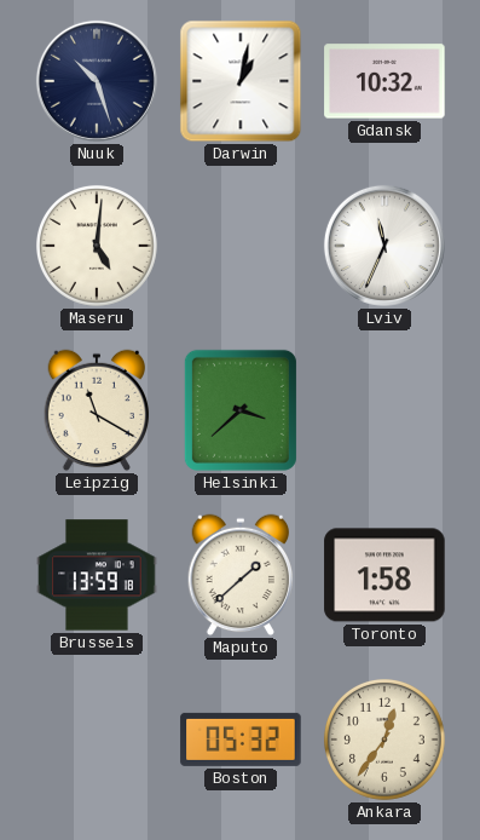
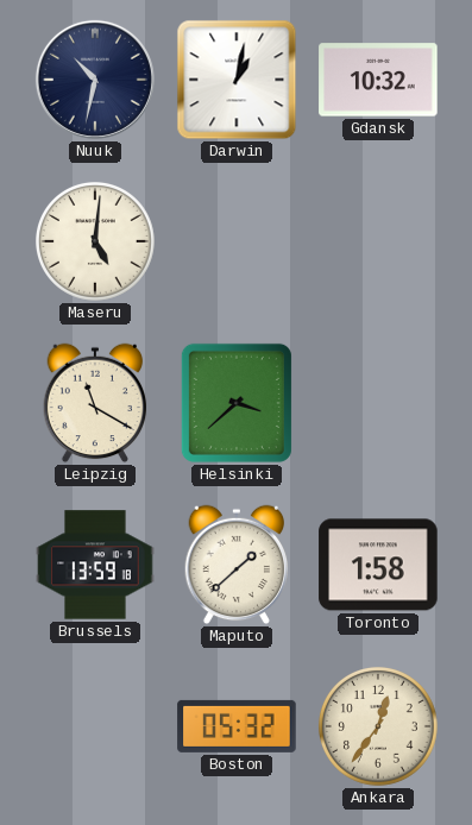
Nuuk: 10:27 -> 10:32
Lviv: 11:34 -> none
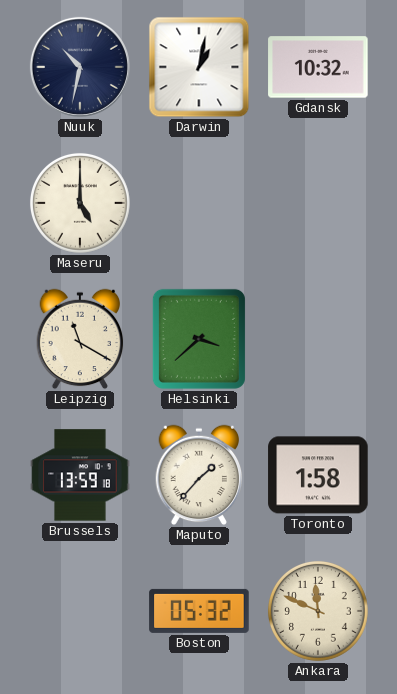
Maseru: 5:01 -> 5:00
Maputo: 1:38 -> 1:37
Ankara: 12:36 -> 11:49
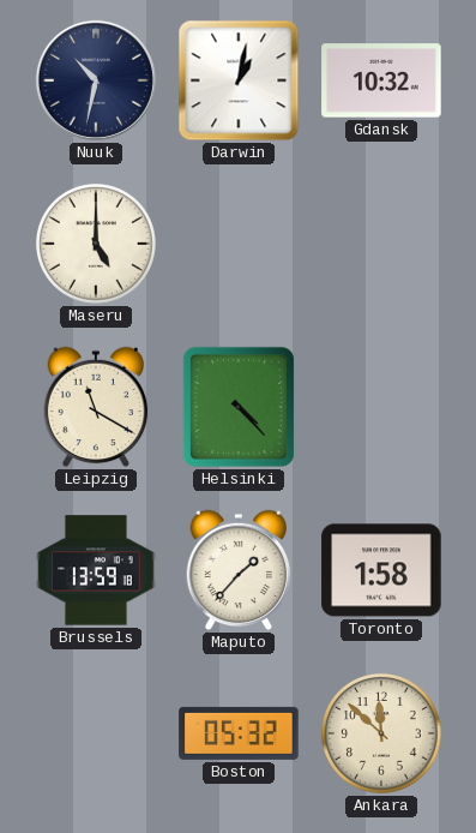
Helsinki: 3:38 -> 4:23
Ankara: 11:49 -> 11:52
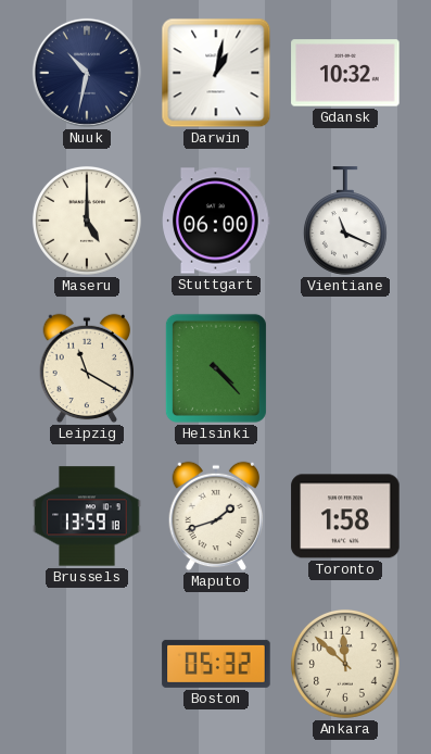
Stuttgart: none -> 06:00
Vientiane: none -> 11:19
Maputo: 1:37 -> 1:42
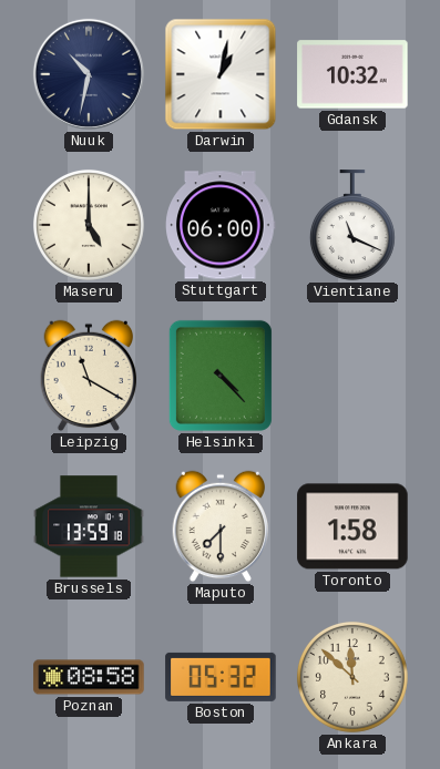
Maputo: 1:42 -> 7:30
Poznan: none -> 08:58
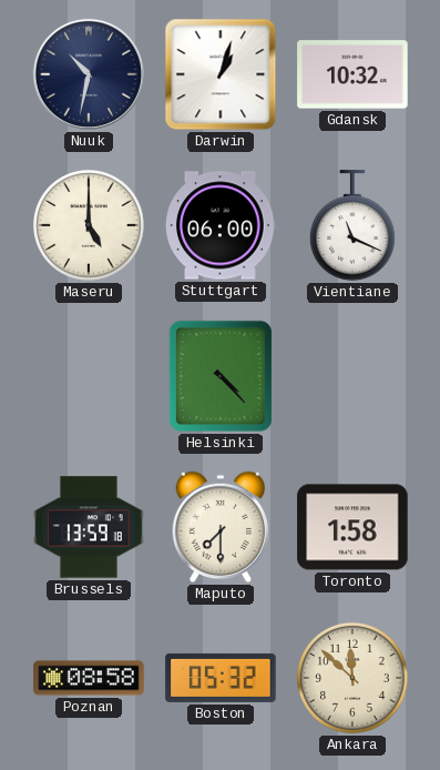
Darwin: 1:02 -> 1:03
Leipzig: 11:20 -> none
